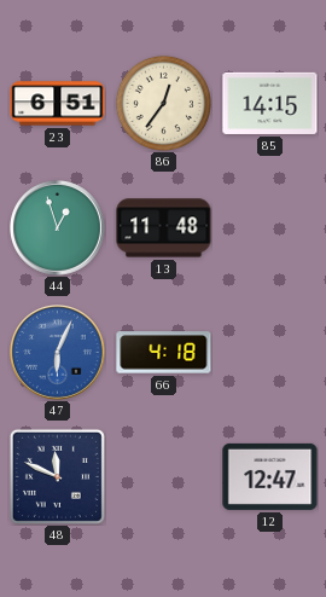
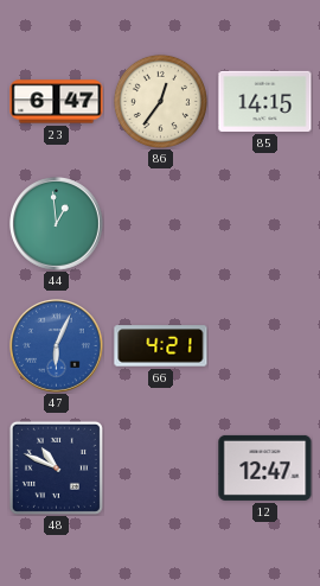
23: 6:51 -> 6:47
44: 12:57 -> 12:59
13: 11:48 -> none
66: 4:18 -> 4:21
48: 11:49 -> 10:49
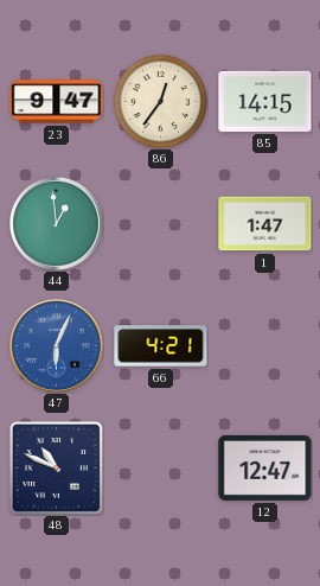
23: 6:47 -> 9:47
1: none -> 1:47
